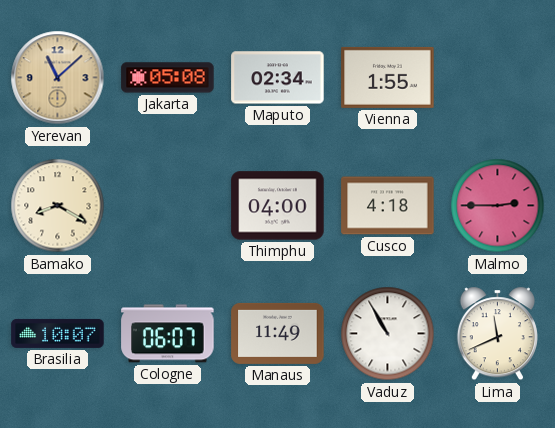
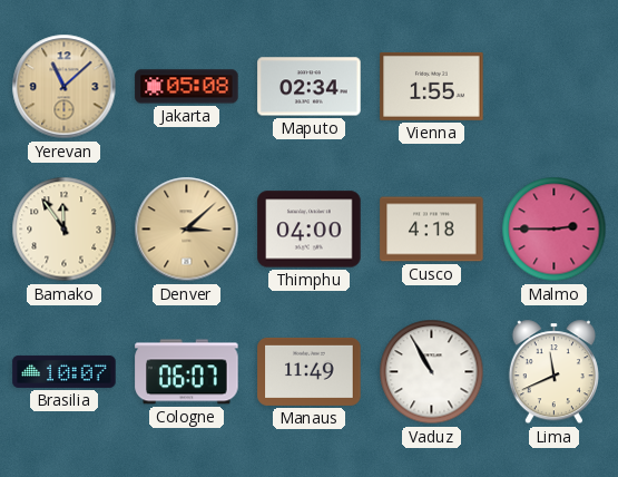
Bamako: 8:20 -> 11:54
Denver: none -> 3:08
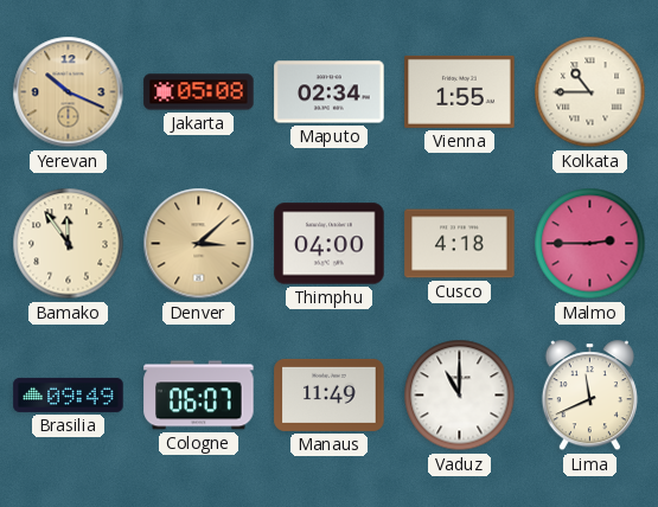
Yerevan: 11:08 -> 10:19
Kolkata: none -> 10:45
Brasilia: 10:07 -> 09:49
Vaduz: 10:55 -> 11:00
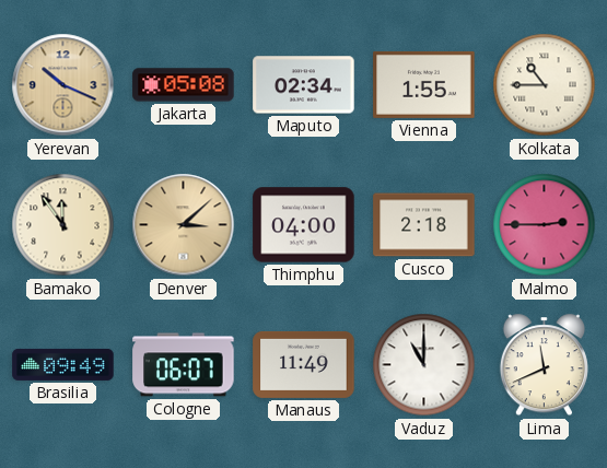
Cusco: 4:18 -> 2:18
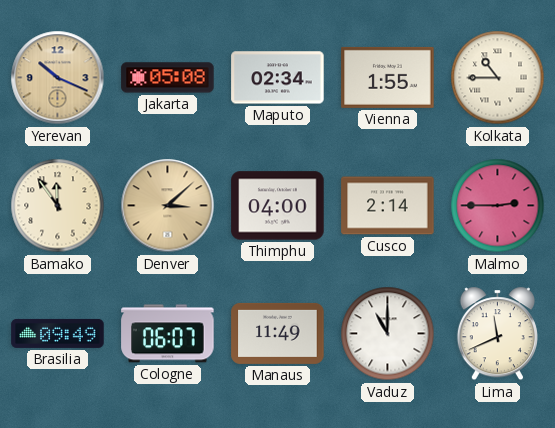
Cusco: 2:18 -> 2:14
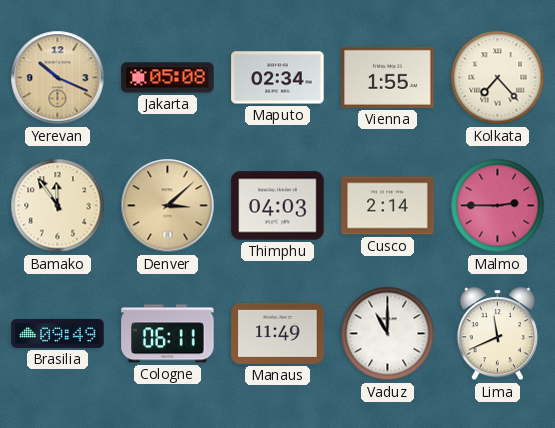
Kolkata: 10:45 -> 7:23
Thimphu: 04:00 -> 04:03
Cologne: 06:07 -> 06:11
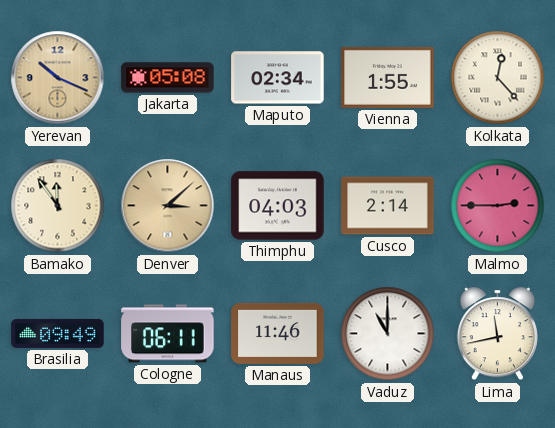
Kolkata: 7:23 -> 12:23
Manaus: 11:49 -> 11:46
Lima: 11:41 -> 11:43
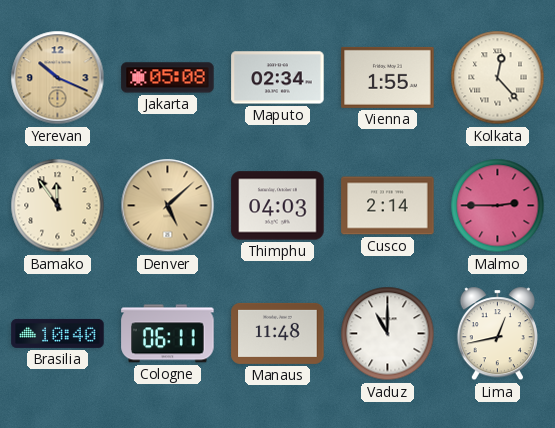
Denver: 3:08 -> 5:08
Brasilia: 09:49 -> 10:40
Manaus: 11:46 -> 11:48
Lima: 11:43 -> 12:43
